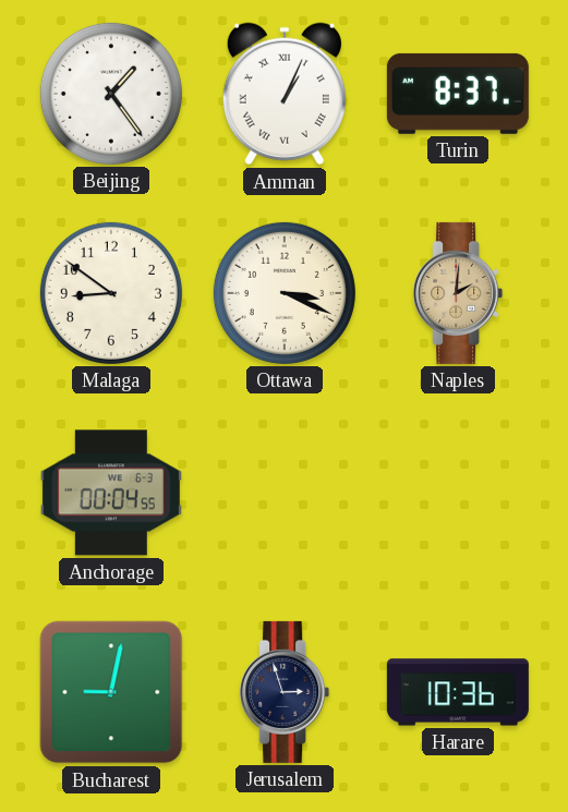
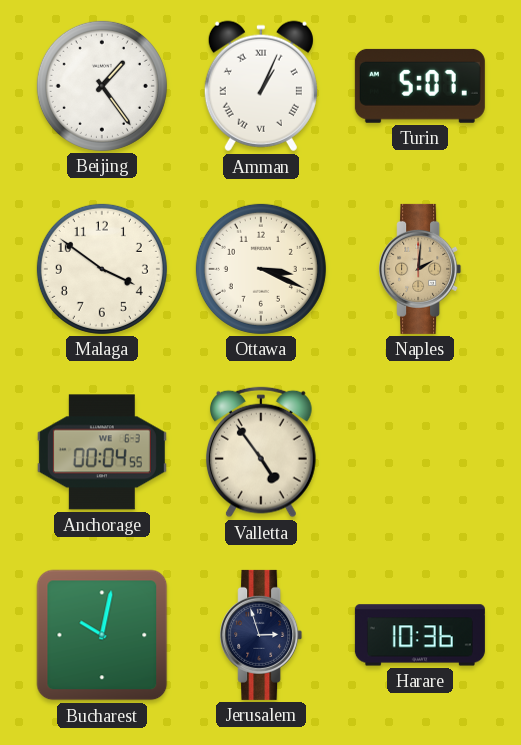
Turin: 8:37 -> 5:07
Malaga: 8:51 -> 3:51
Valletta: none -> 4:54
Bucharest: 9:02 -> 10:02
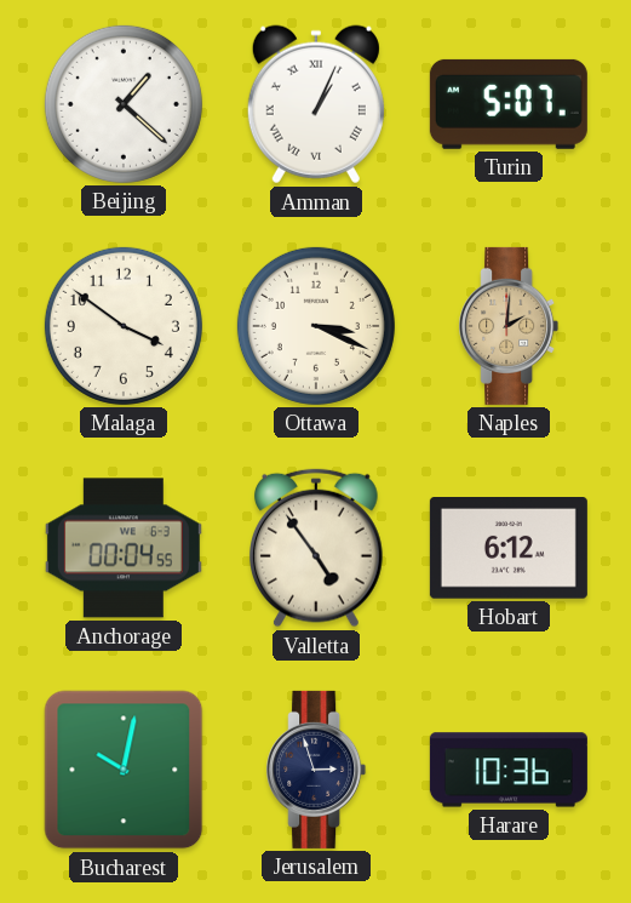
Beijing: 1:24 -> 1:22
Hobart: none -> 6:12
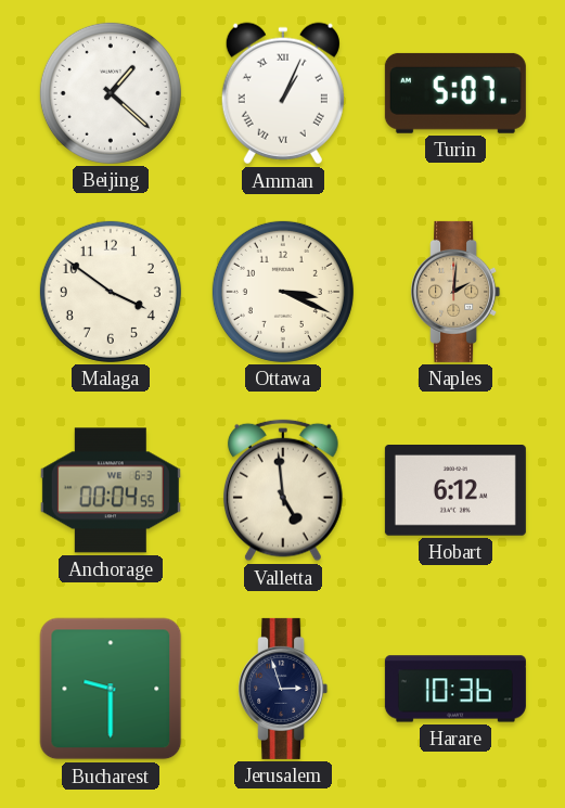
Valletta: 4:54 -> 4:59
Bucharest: 10:02 -> 9:30
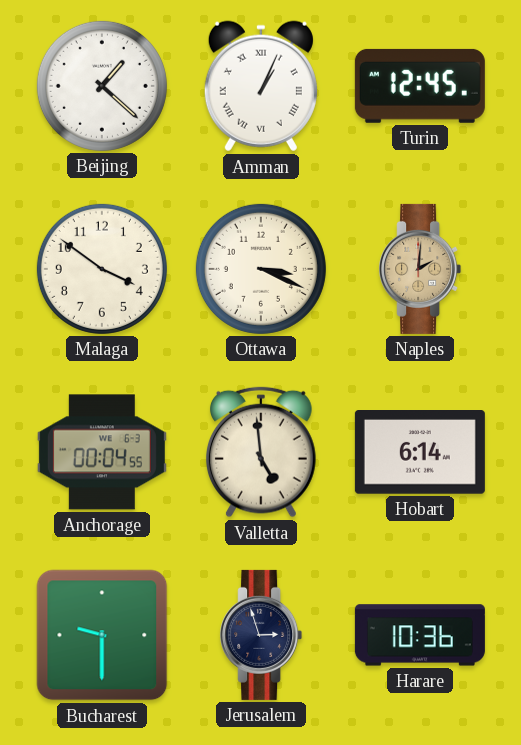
Turin: 5:07 -> 12:45
Hobart: 6:12 -> 6:14
